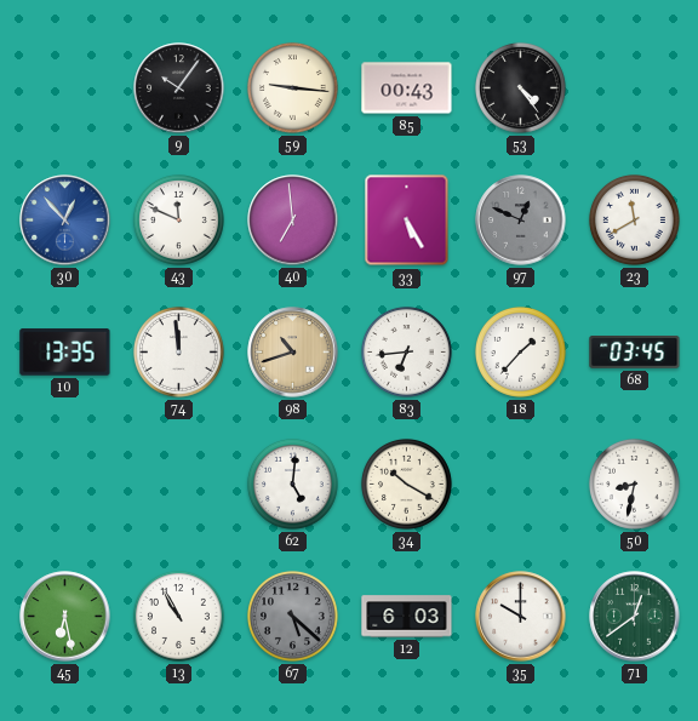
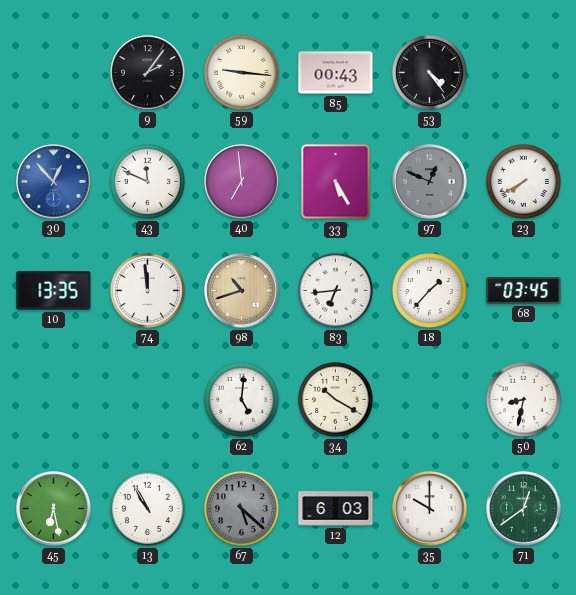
9: 10:06 -> 2:06
23: 11:40 -> 7:40
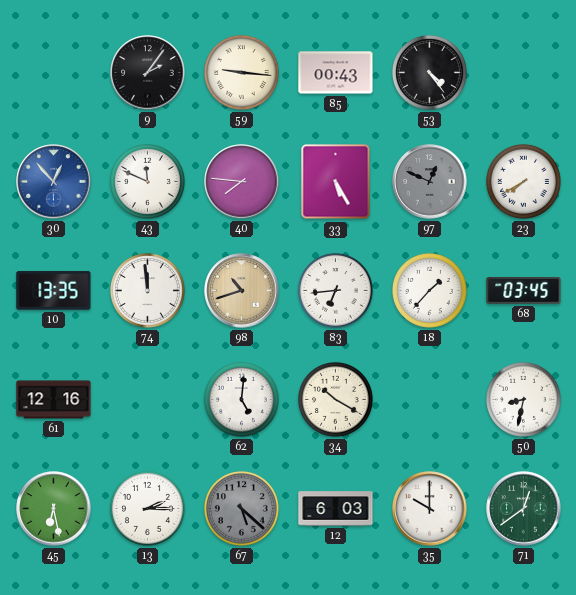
40: 6:59 -> 7:46
61: none -> 12:16
13: 10:55 -> 2:15
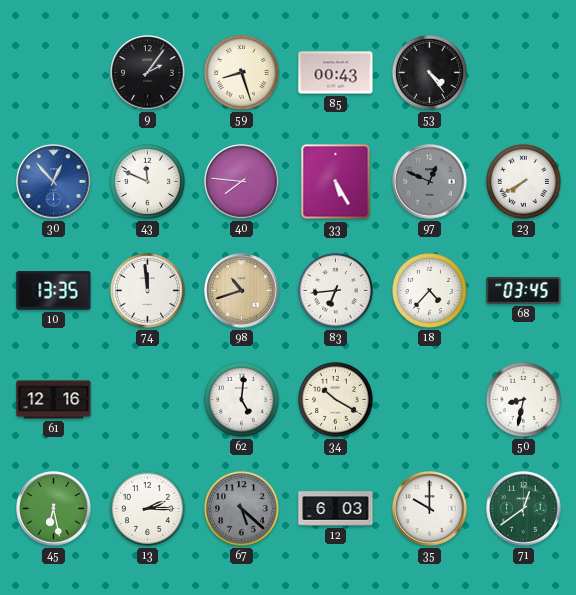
59: 9:16 -> 8:27
18: 1:37 -> 4:37
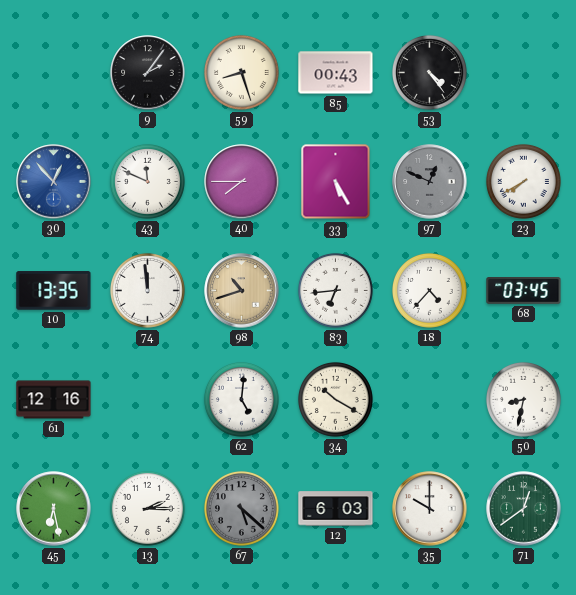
40: 7:46 -> 7:45
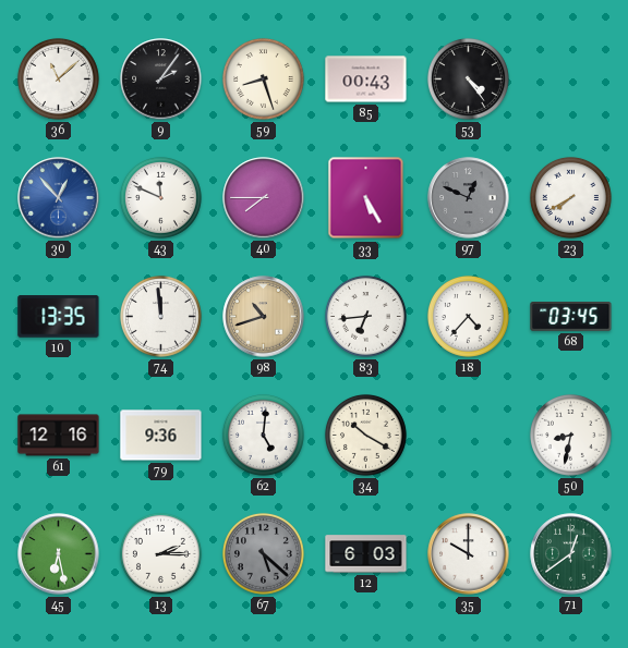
36: none -> 11:08
79: none -> 9:36
